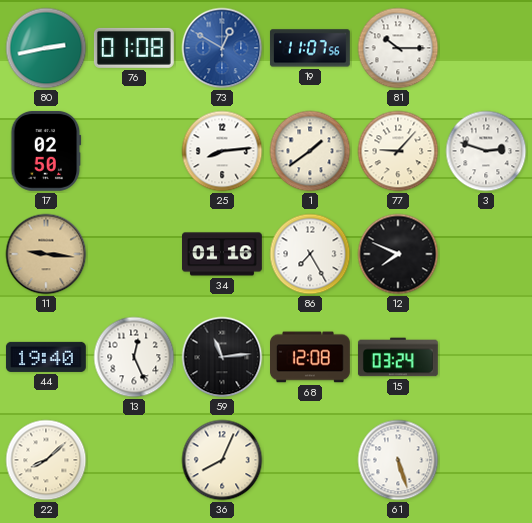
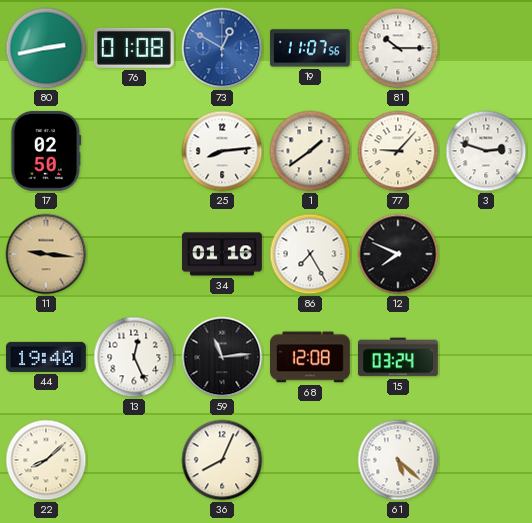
61: 5:27 -> 5:22
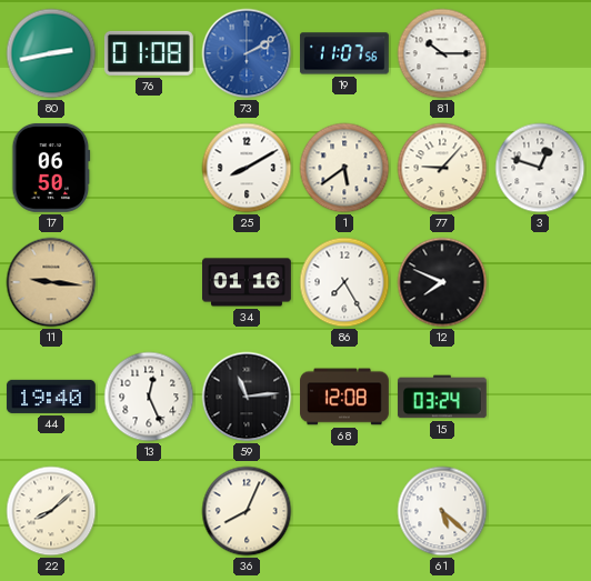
73: 12:50 -> 2:10
17: 02:50 -> 06:50
25: 8:14 -> 8:10
1: 1:39 -> 5:39
3: 2:48 -> 12:48
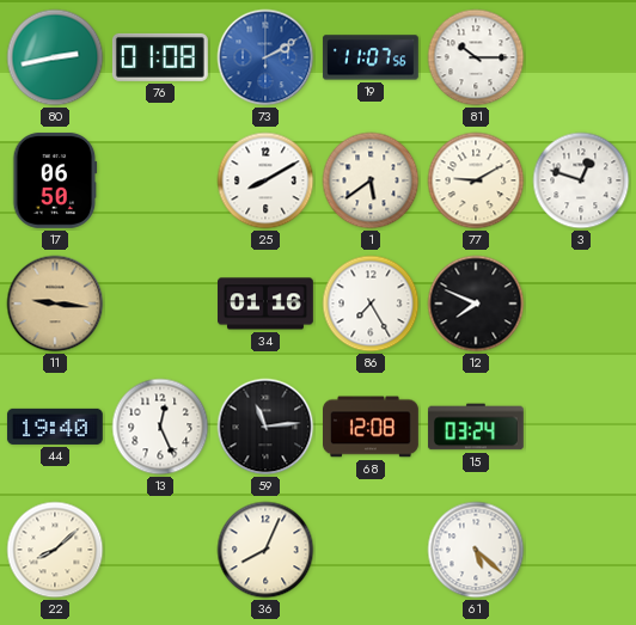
77: 9:07 -> 9:10
